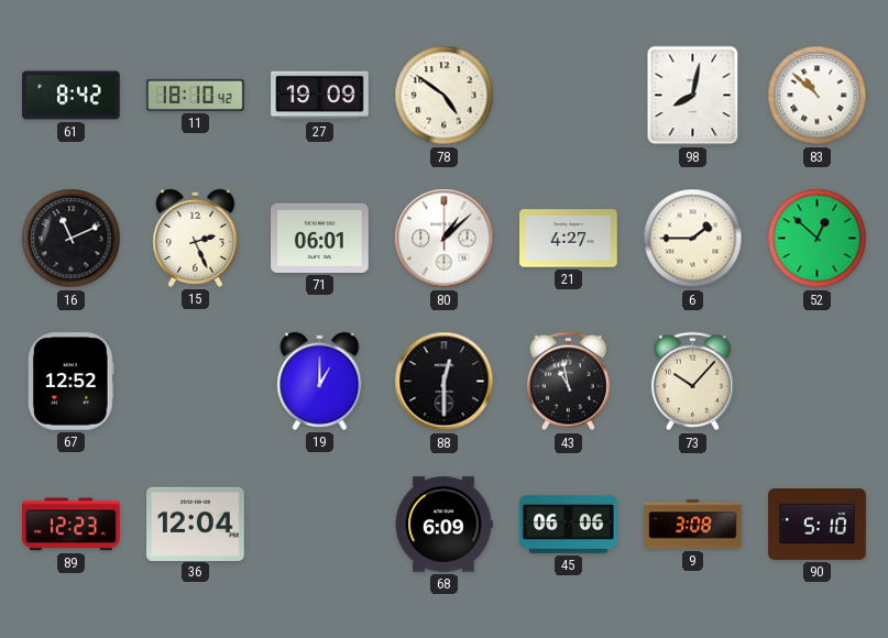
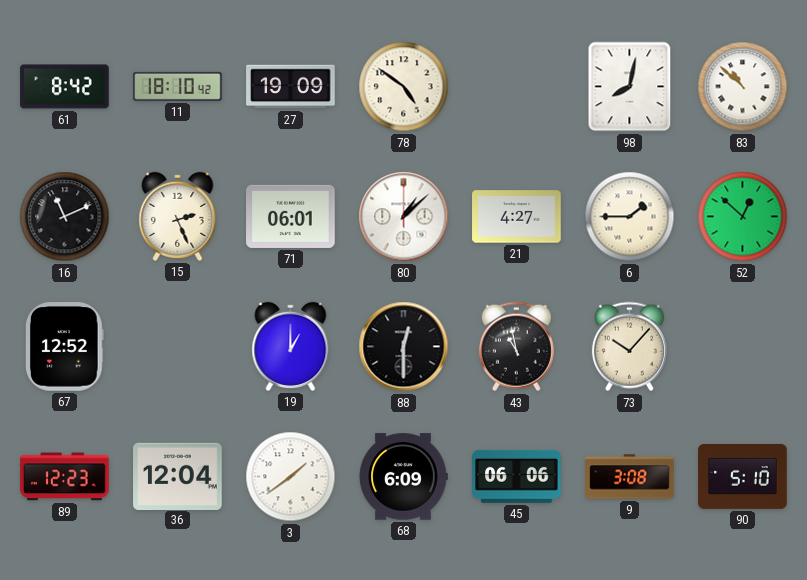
3: none -> 1:39
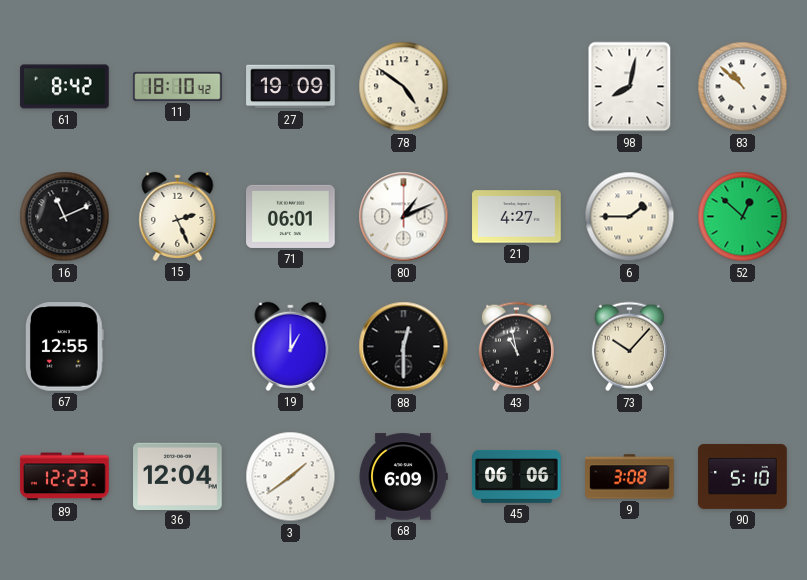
80: 1:08 -> 1:11
67: 12:52 -> 12:55
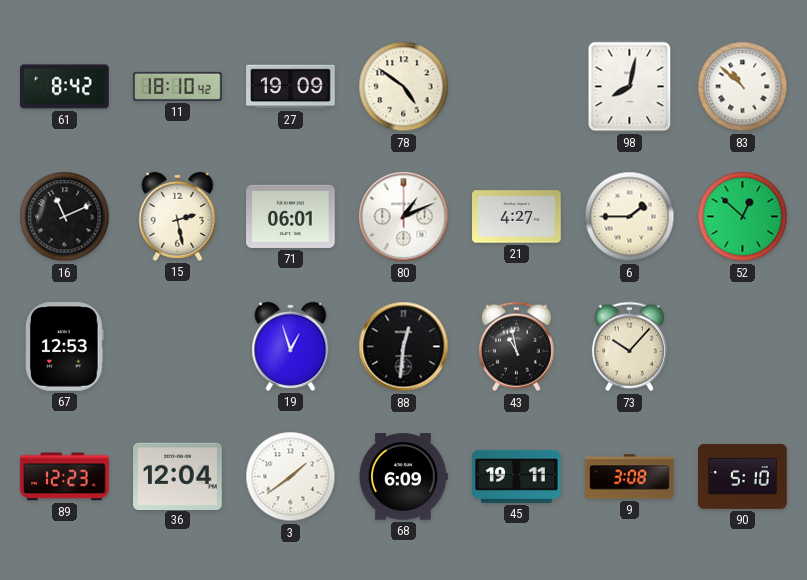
15: 2:26 -> 2:28
67: 12:55 -> 12:53
19: 1:00 -> 12:57
88: 12:30 -> 12:31
45: 06:06 -> 19:11
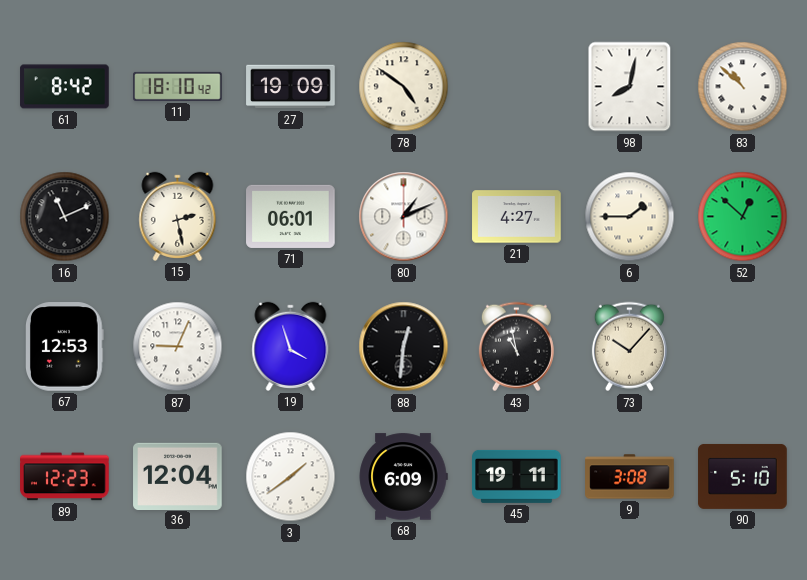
87: none -> 9:04
19: 12:57 -> 3:57
